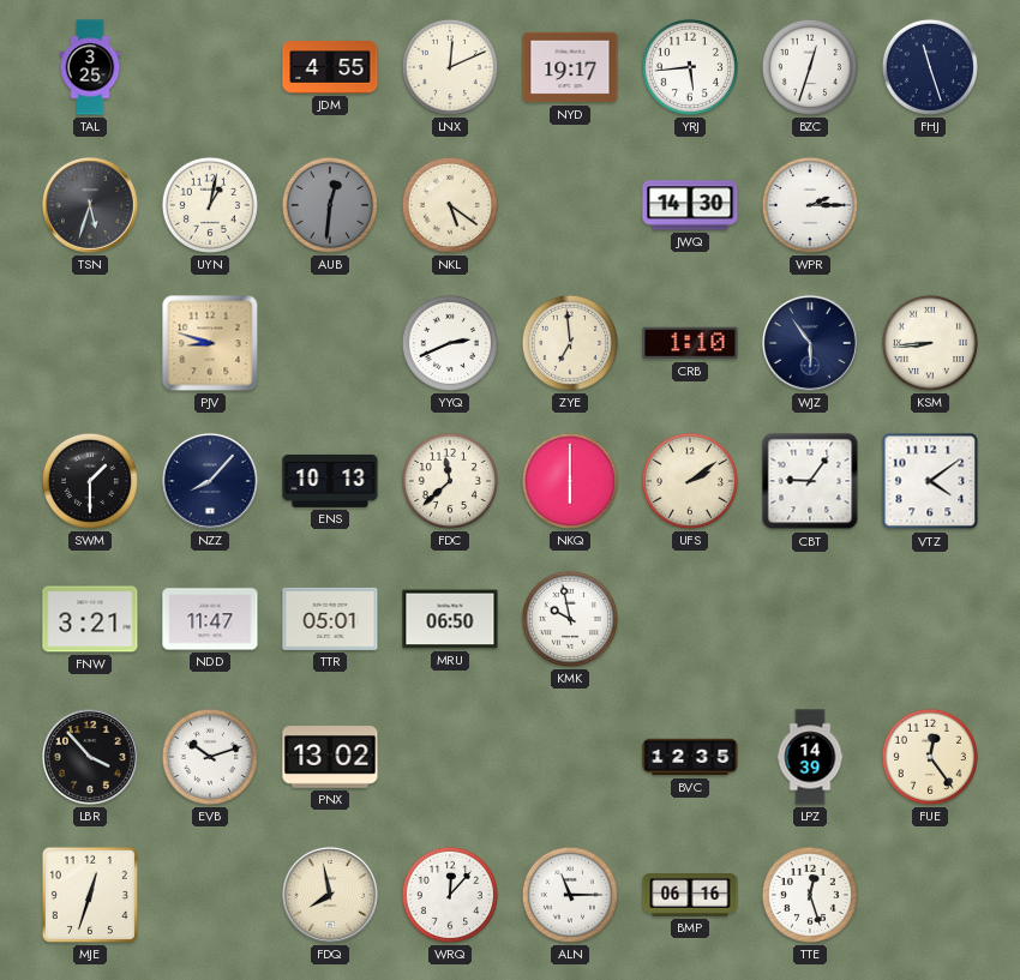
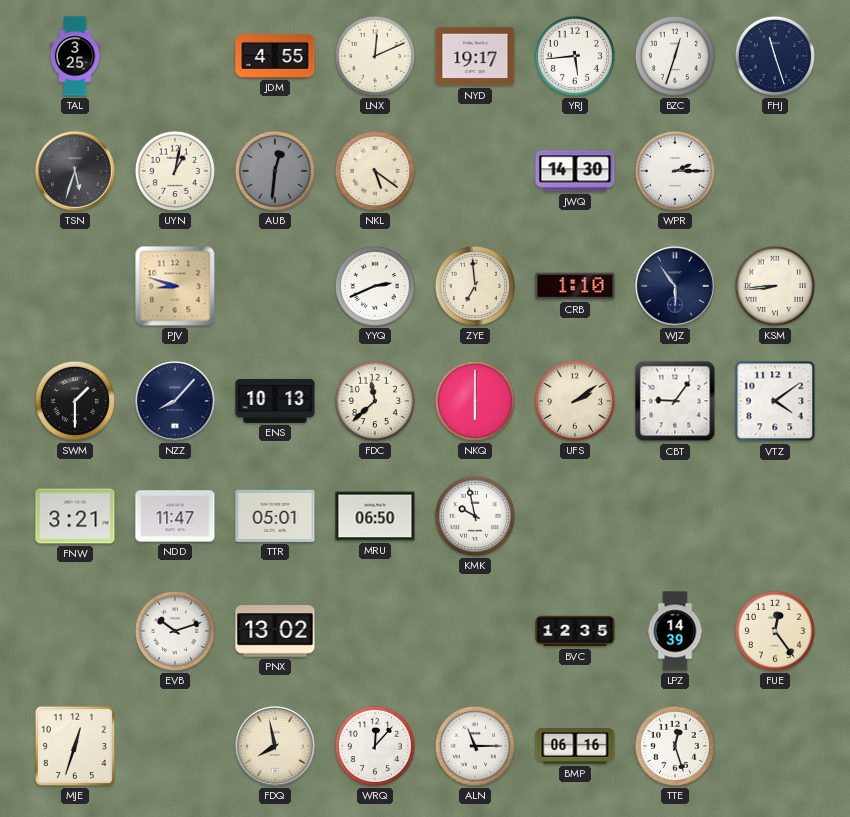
LBR: 3:53 -> none
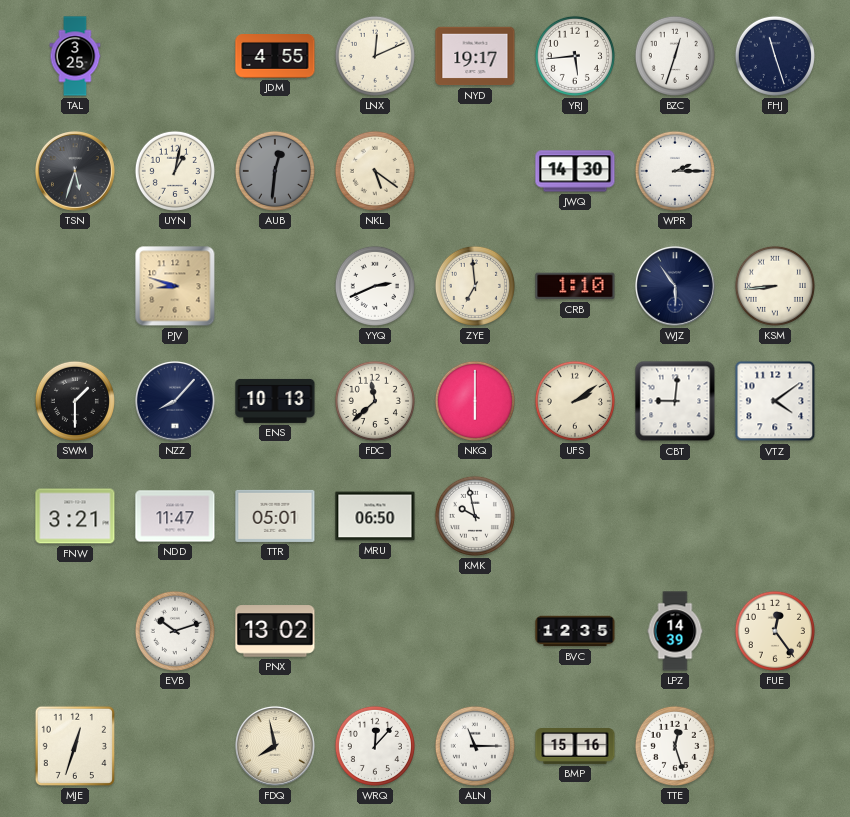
CBT: 9:06 -> 9:01
BMP: 06:16 -> 15:16
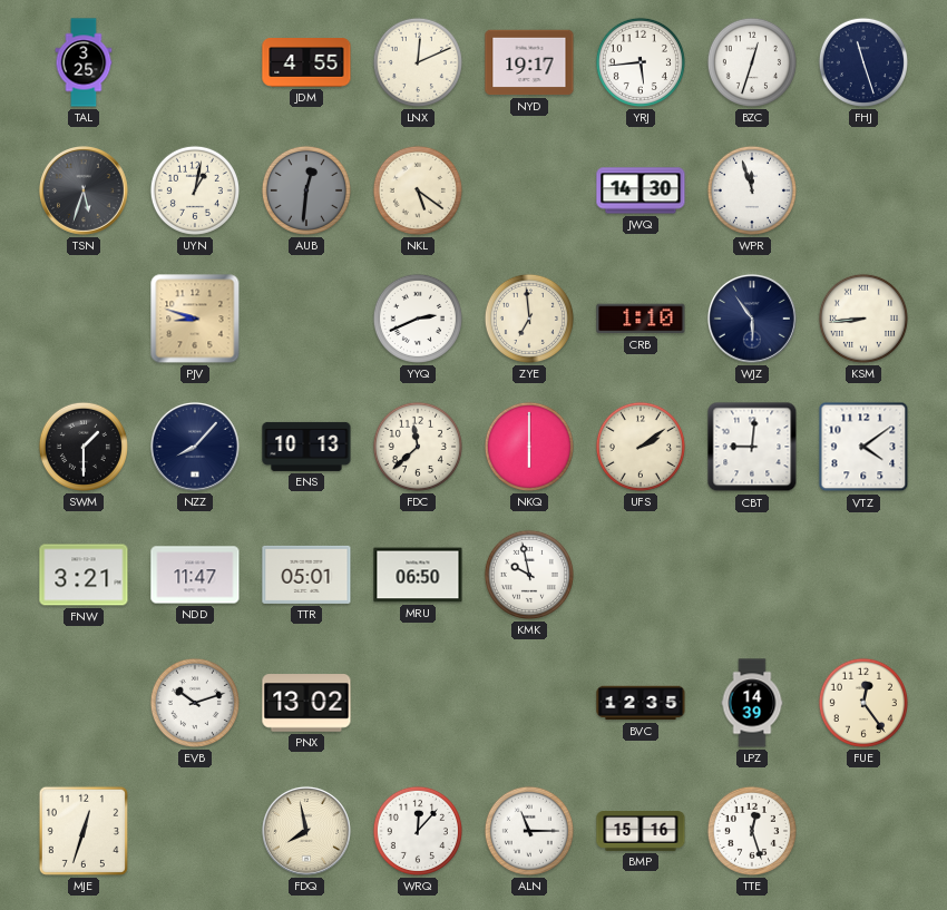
WPR: 2:15 -> 11:57
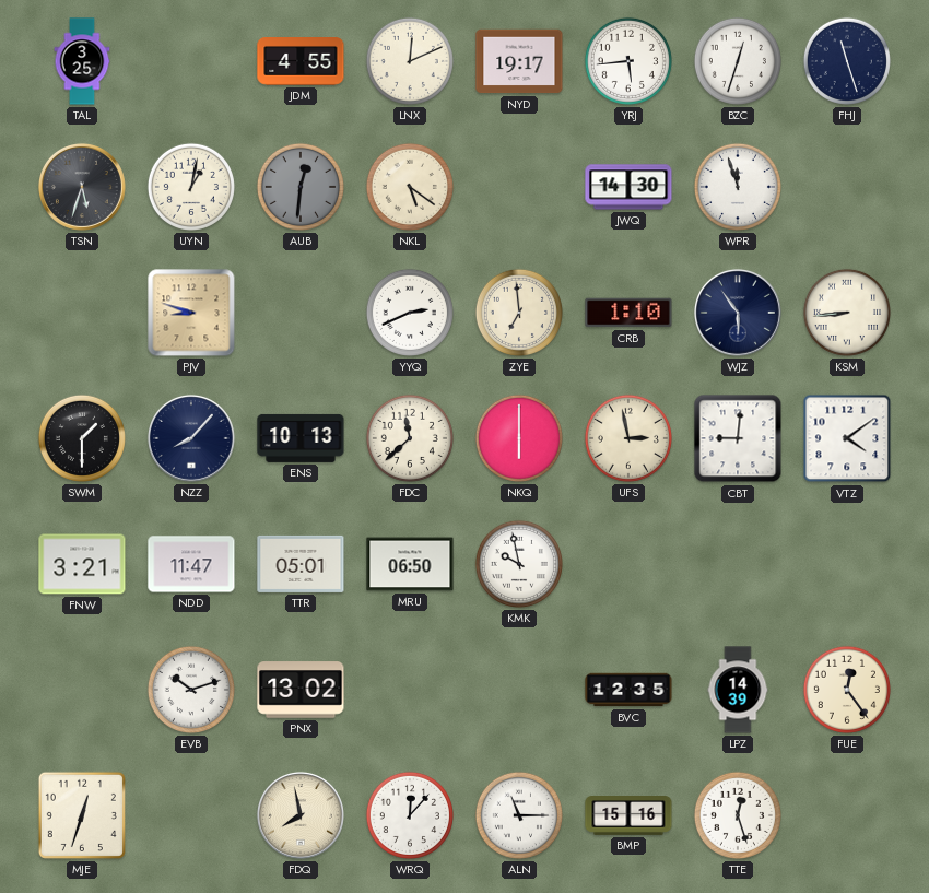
UFS: 2:09 -> 2:58
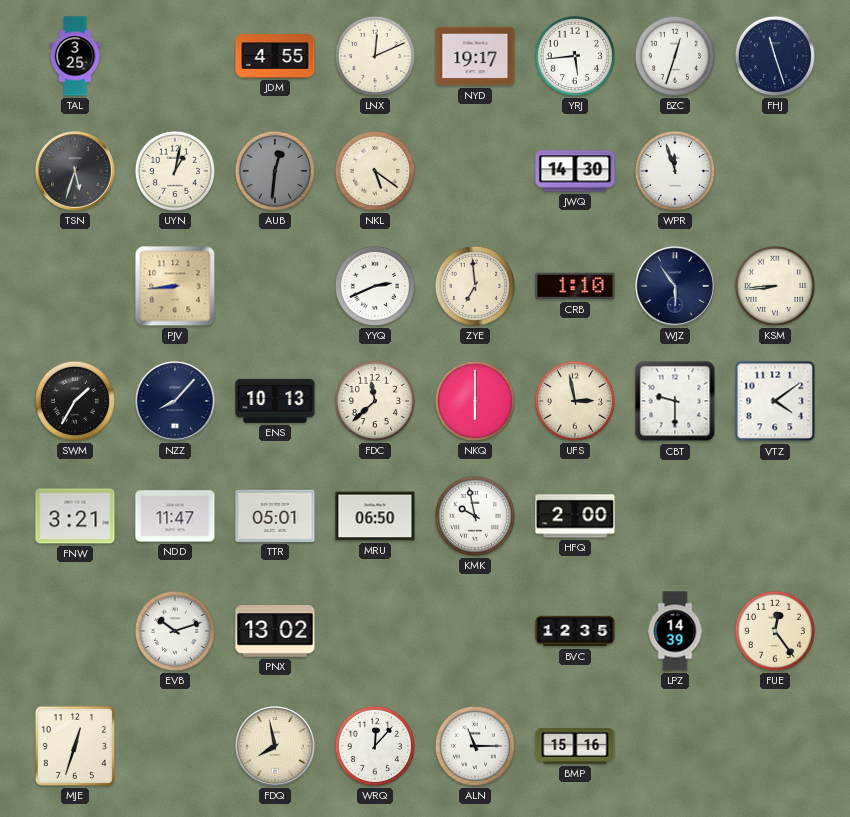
PJV: 8:48 -> 8:44
SWM: 1:30 -> 1:35
CBT: 9:01 -> 9:30
HFQ: none -> 2:00
TTE: 12:27 -> none
